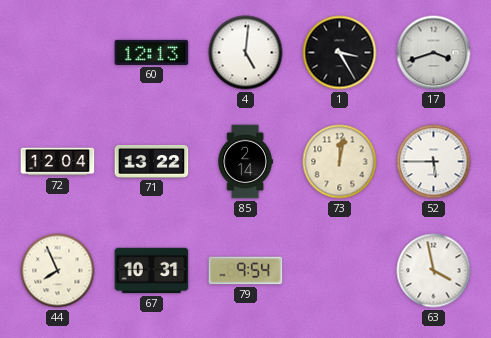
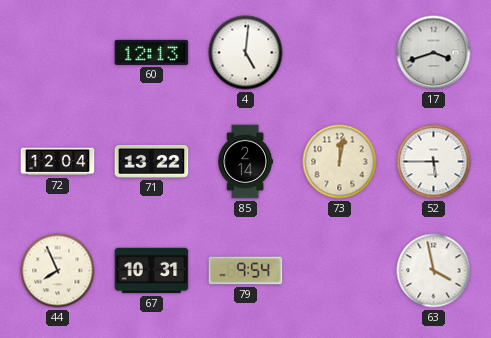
1: 3:25 -> none
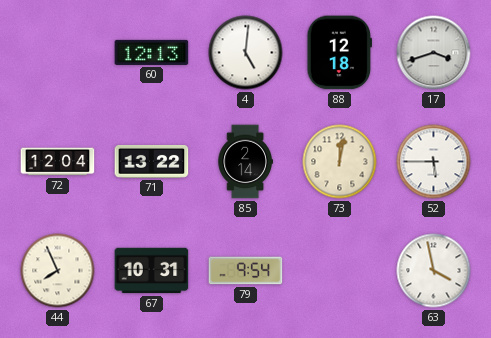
88: none -> 12:18
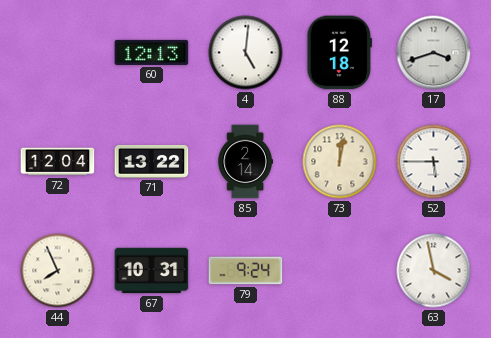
79: 9:54 -> 9:24
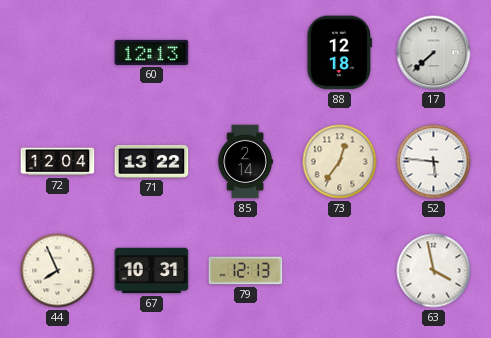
4: 5:01 -> none
17: 3:42 -> 7:38
73: 12:02 -> 12:36
52: 5:45 -> 5:46
79: 9:24 -> 12:13
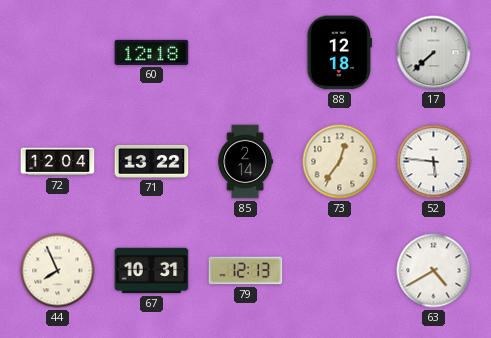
60: 12:13 -> 12:18
63: 3:58 -> 4:40
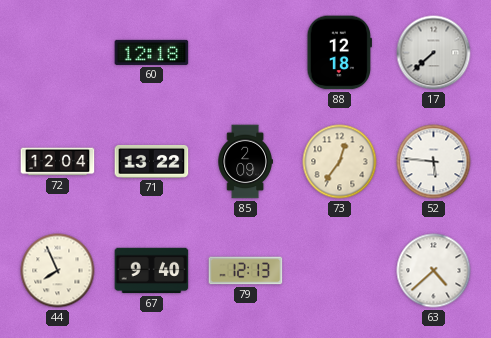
85: 2:14 -> 2:09
67: 10:31 -> 9:40
63: 4:40 -> 4:38
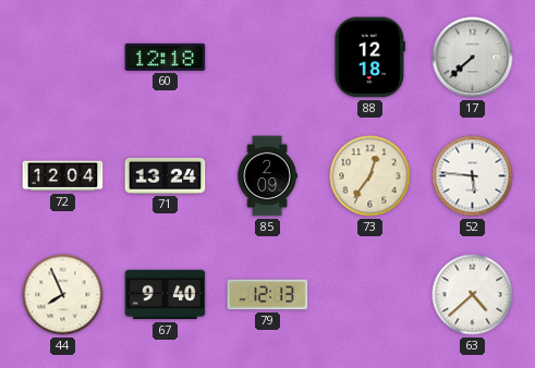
71: 13:22 -> 13:24
